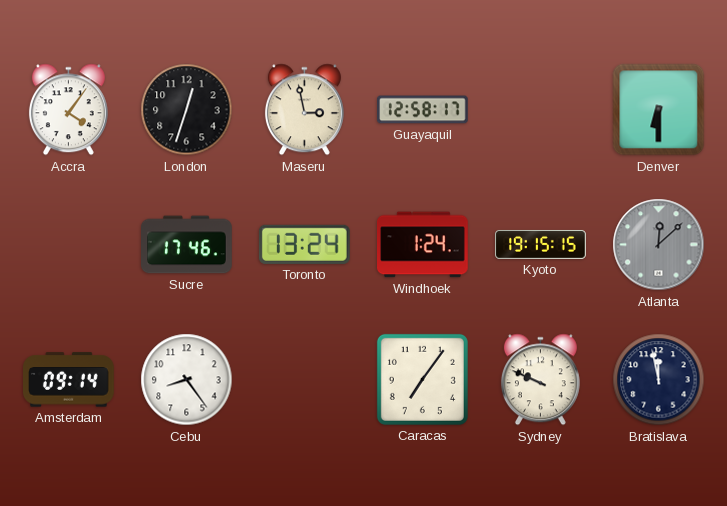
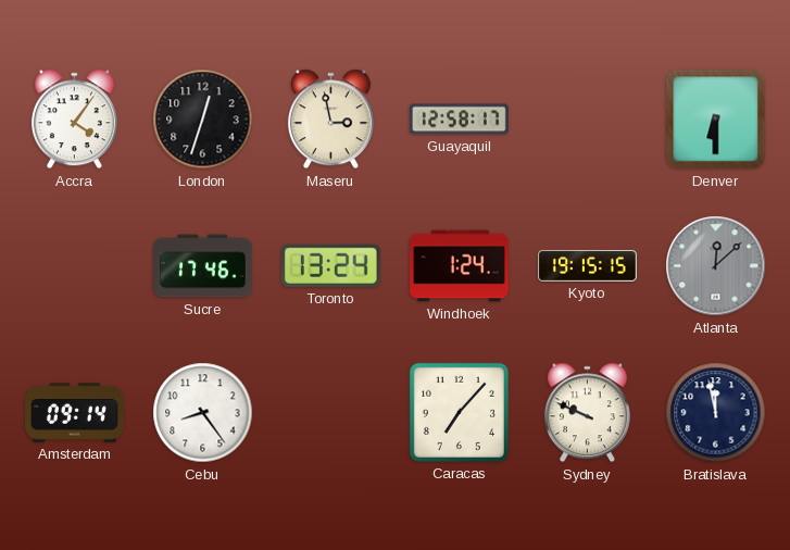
Caracas: 7:06 -> 7:07
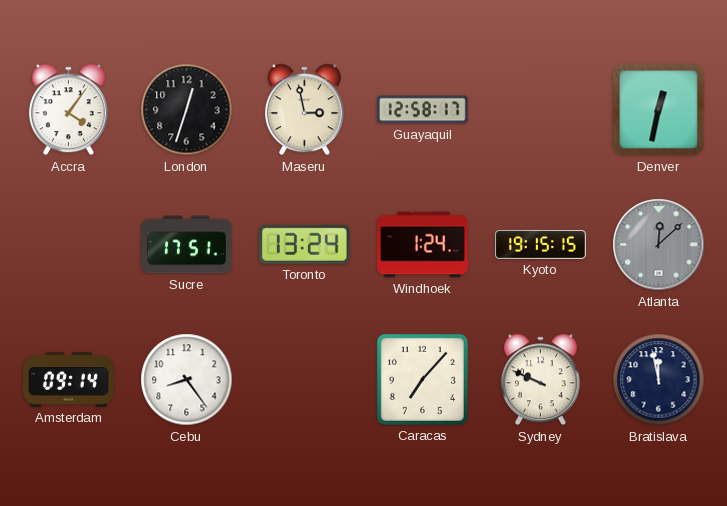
Denver: 6:30 -> 12:32
Sucre: 17:46 -> 17:51
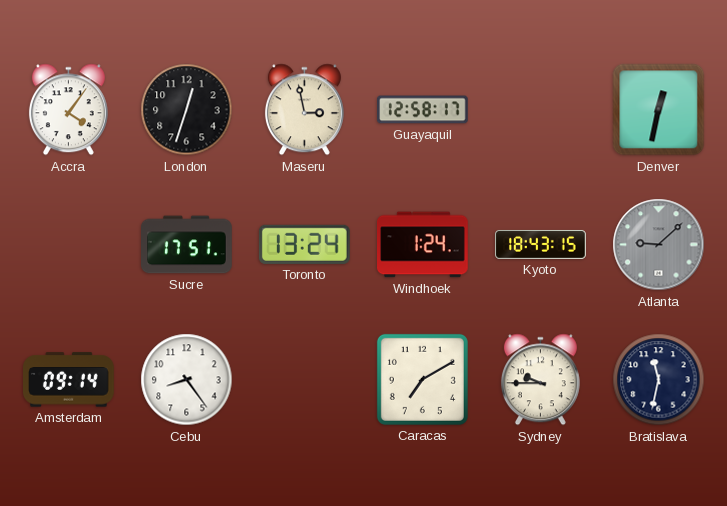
Kyoto: 19:15 -> 18:43
Atlanta: 12:08 -> 9:08
Caracas: 7:07 -> 7:10
Sydney: 9:49 -> 9:45
Bratislava: 11:58 -> 11:32
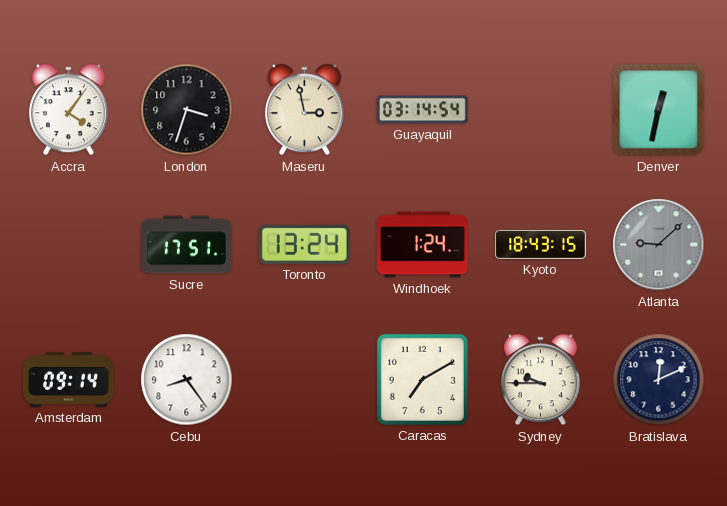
London: 12:33 -> 3:33
Guayaquil: 12:58 -> 03:14
Bratislava: 11:32 -> 12:11
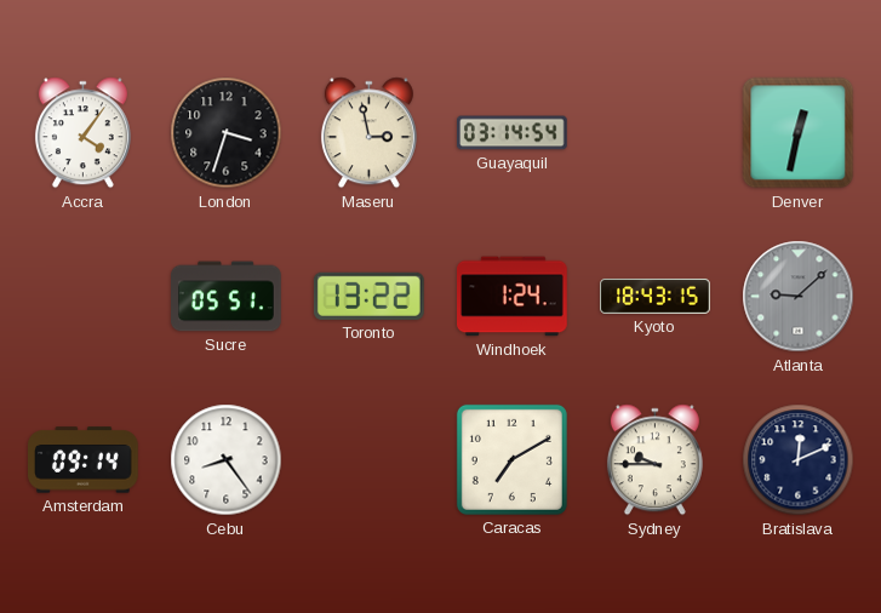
Sucre: 17:51 -> 05:51
Toronto: 13:24 -> 13:22
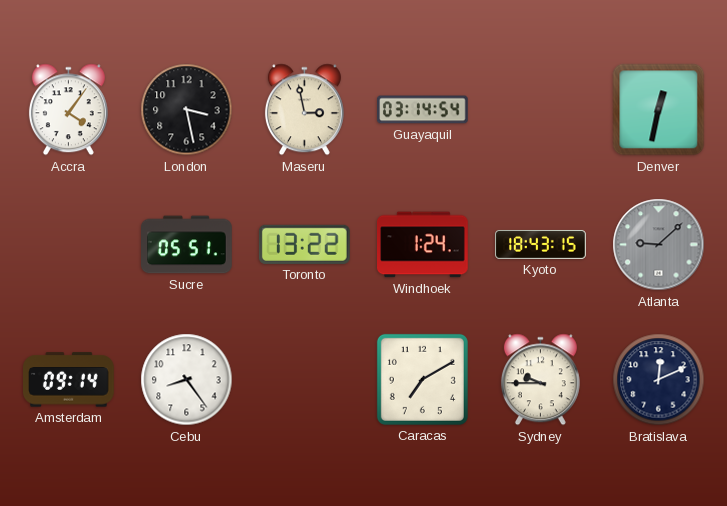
London: 3:33 -> 3:28
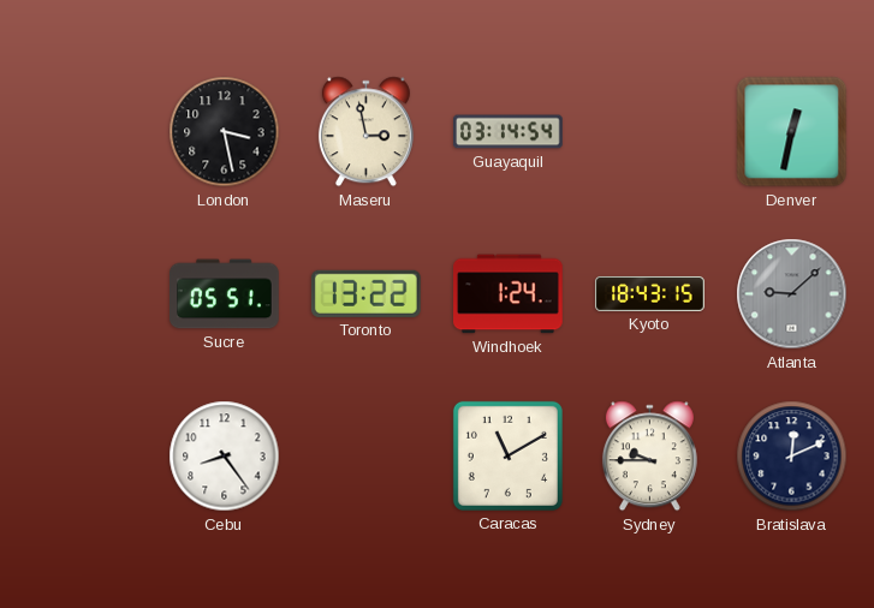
Accra: 4:06 -> none
Amsterdam: 09:14 -> none
Caracas: 7:10 -> 11:10
